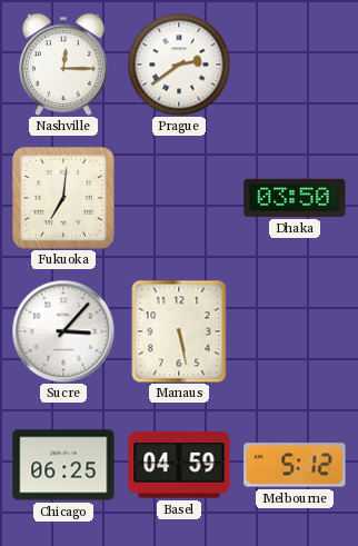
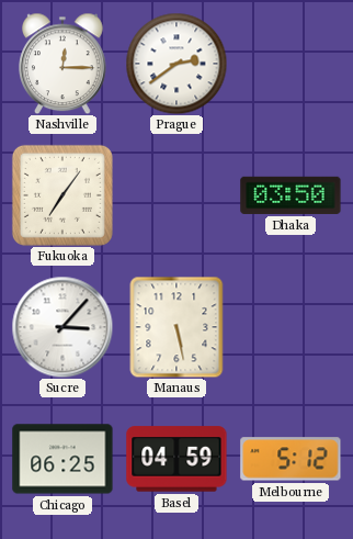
Fukuoka: 7:01 -> 7:06
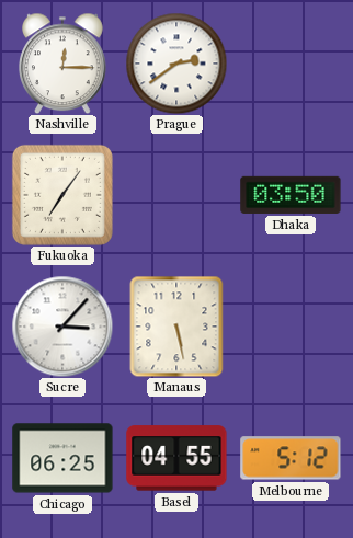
Basel: 04:59 -> 04:55
